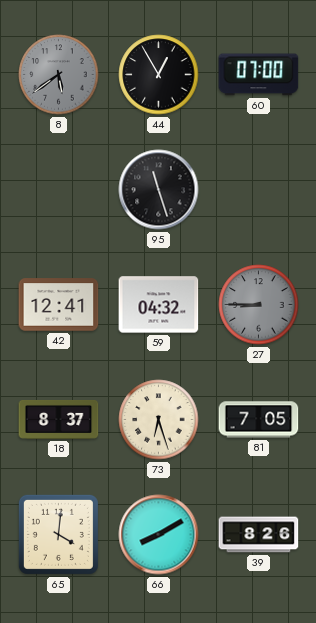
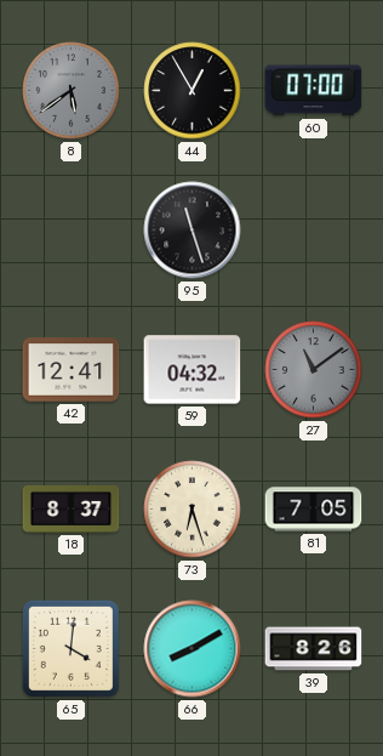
27: 8:45 -> 11:09
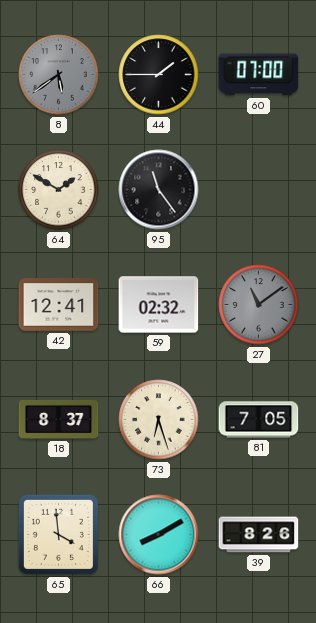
44: 12:55 -> 1:45
64: none -> 1:50
95: 11:27 -> 11:24
59: 04:32 -> 02:32
65: 4:01 -> 3:59
